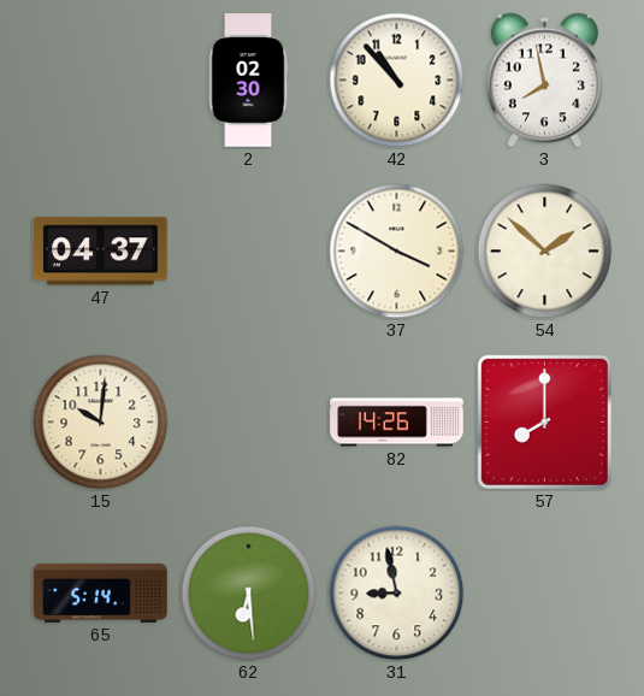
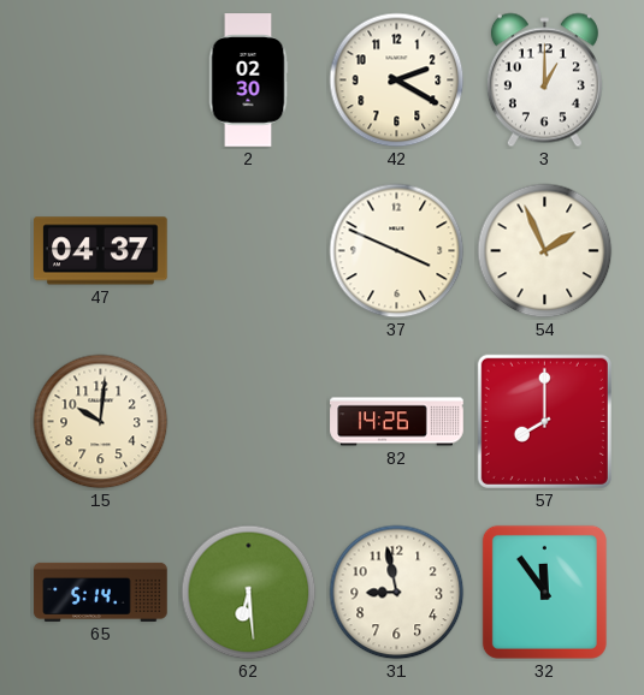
42: 10:53 -> 2:20
3: 7:58 -> 1:00
37: 3:50 -> 3:49
54: 1:52 -> 1:56
32: none -> 11:54
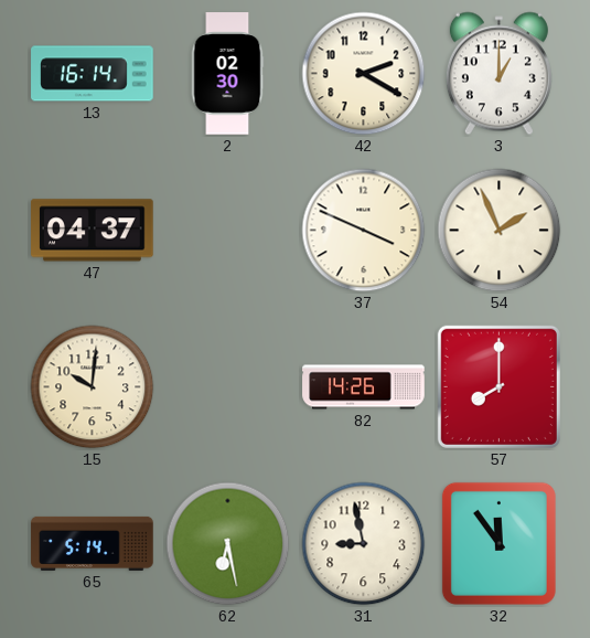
13: none -> 16:14
62: 6:29 -> 6:28
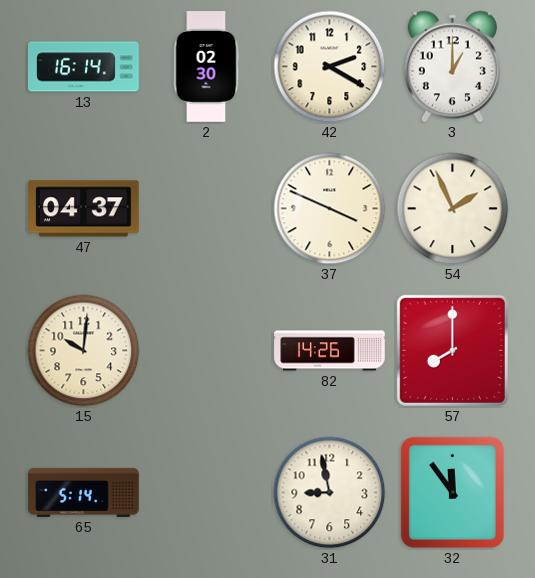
62: 6:28 -> none
